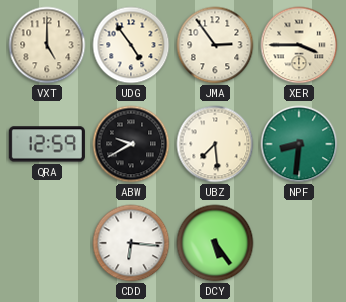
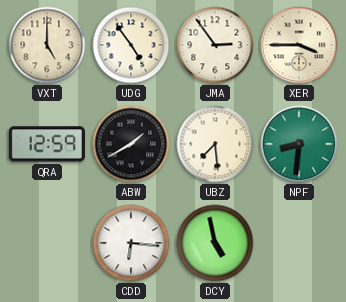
ABW: 9:40 -> 1:40
DCY: 5:24 -> 4:58
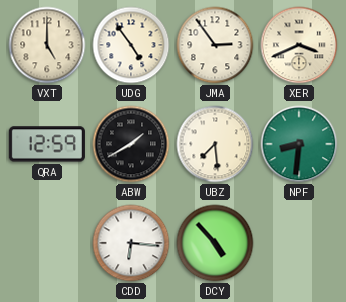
XER: 3:45 -> 3:41
DCY: 4:58 -> 4:53
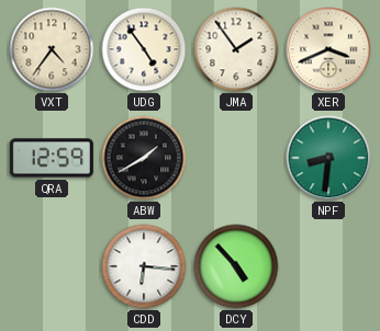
VXT: 5:00 -> 4:36
JMA: 2:54 -> 1:54
UBZ: 7:29 -> none
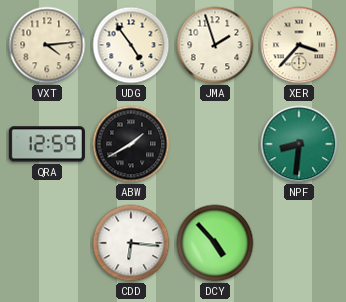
VXT: 4:36 -> 4:14
JMA: 1:54 -> 1:57
XER: 3:41 -> 3:37
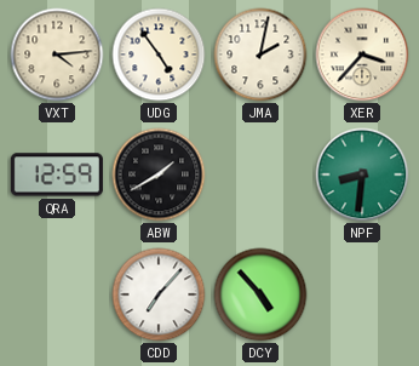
JMA: 1:57 -> 2:02
CDD: 6:16 -> 7:07
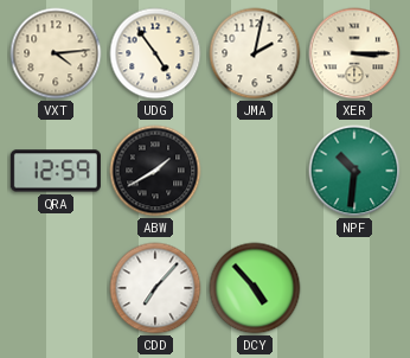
XER: 3:37 -> 3:15
NPF: 8:31 -> 10:31
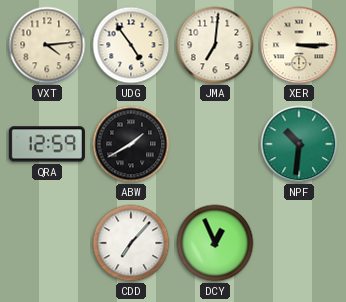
JMA: 2:02 -> 7:01
DCY: 4:53 -> 12:56
